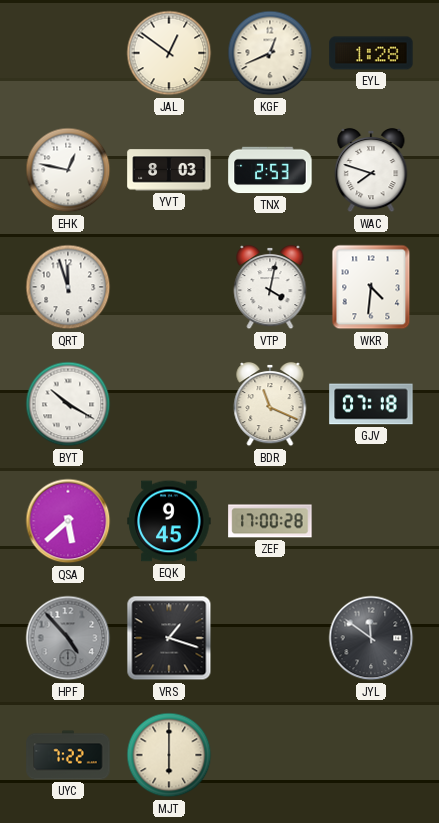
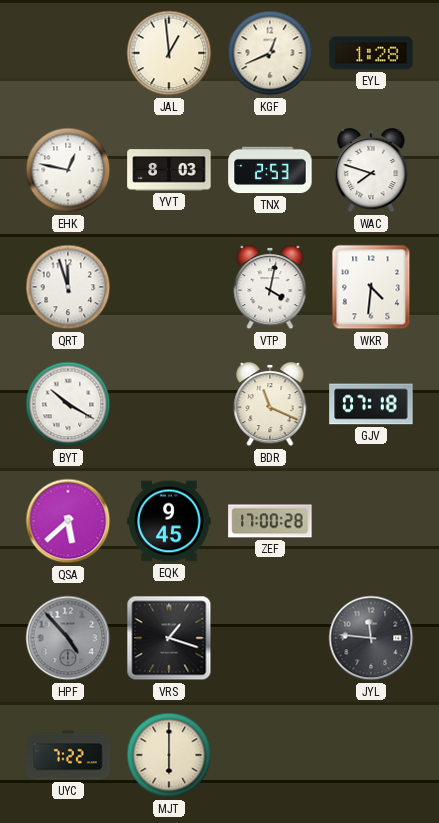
JAL: 12:51 -> 12:59
JYL: 11:51 -> 11:46
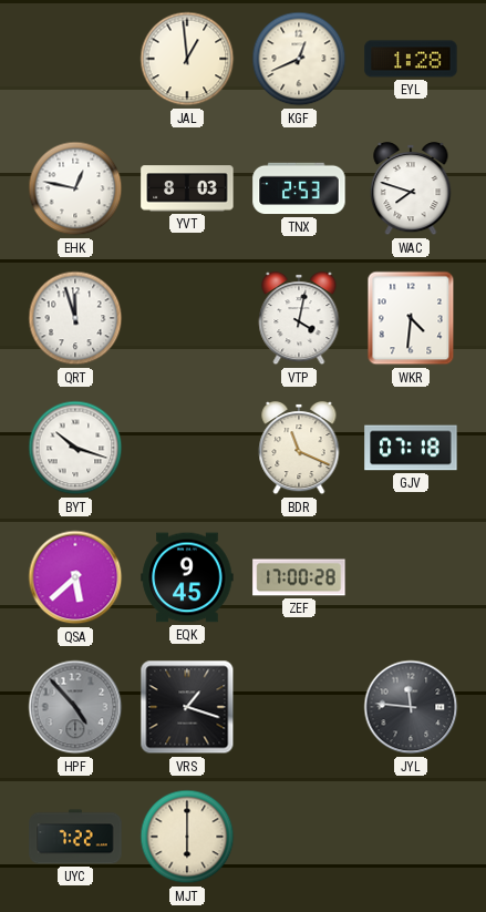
BYT: 10:20 -> 10:18
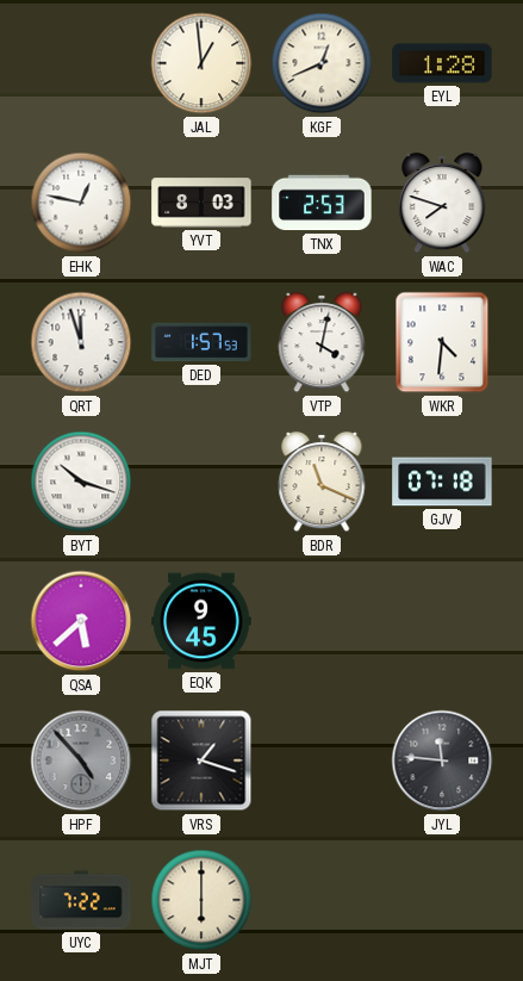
DED: none -> 1:57
ZEF: 17:00 -> none
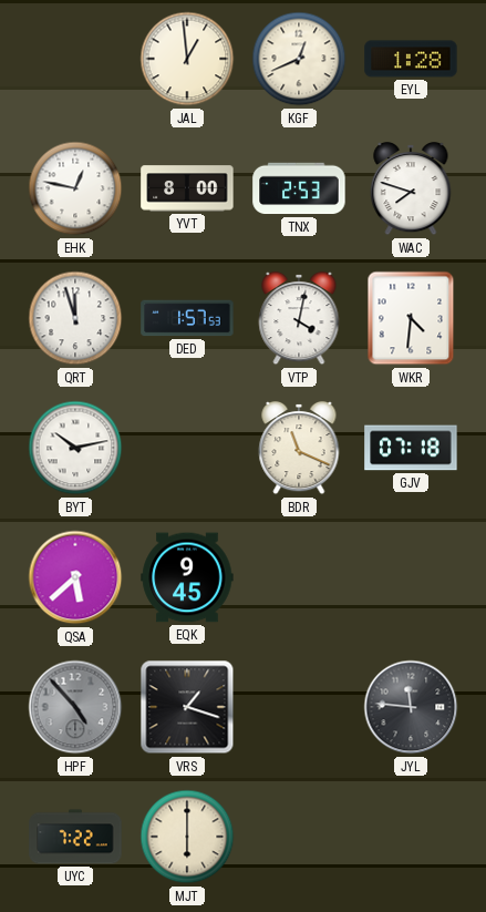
YVT: 8:03 -> 8:00
BYT: 10:18 -> 10:13
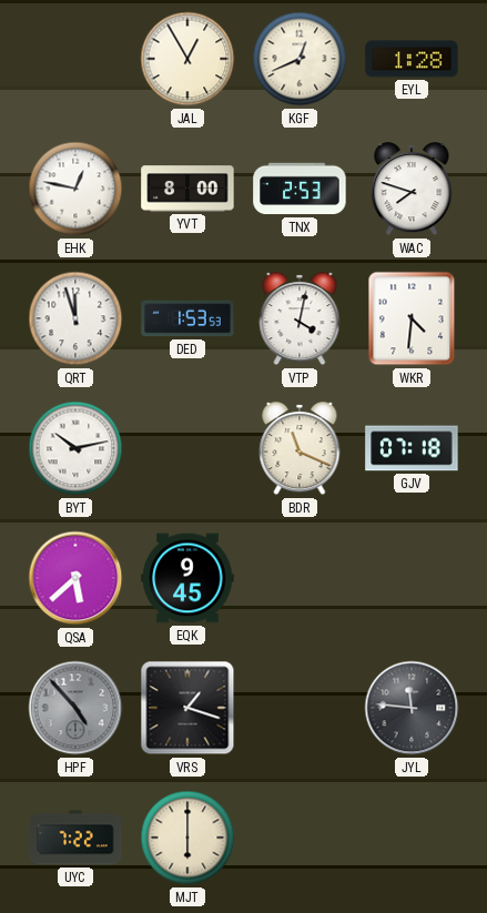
JAL: 12:59 -> 12:55
DED: 1:57 -> 1:53
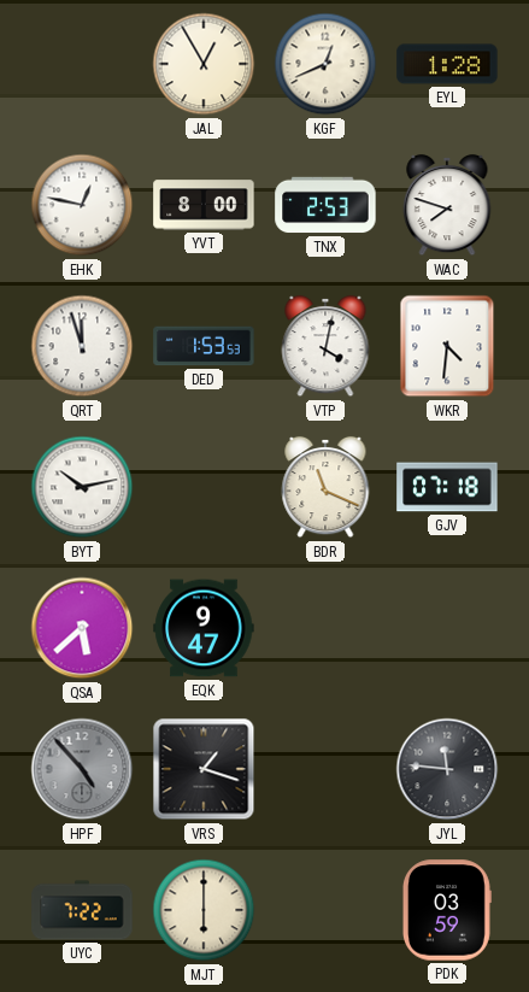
EQK: 9:45 -> 9:47
PDK: none -> 03:59
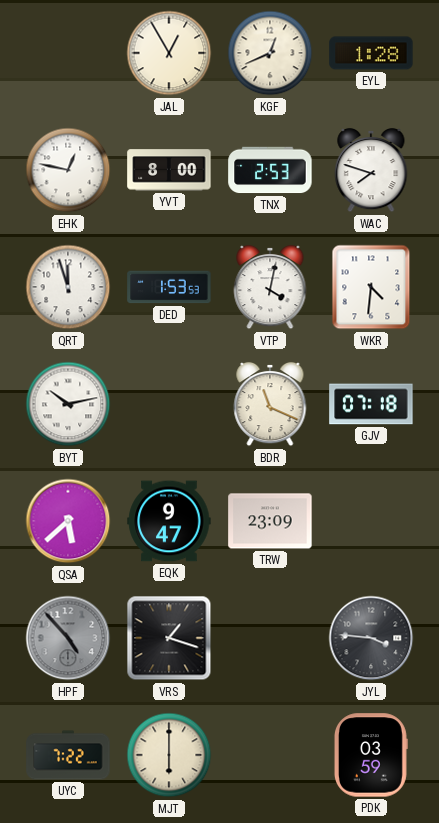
TRW: none -> 23:09
JYL: 11:46 -> 3:46
